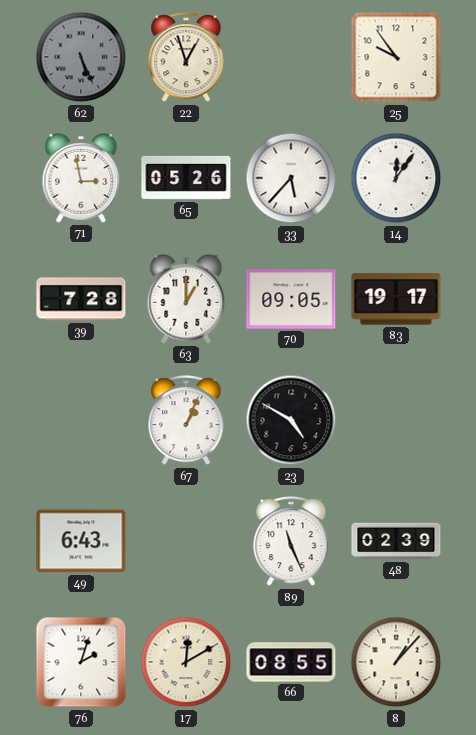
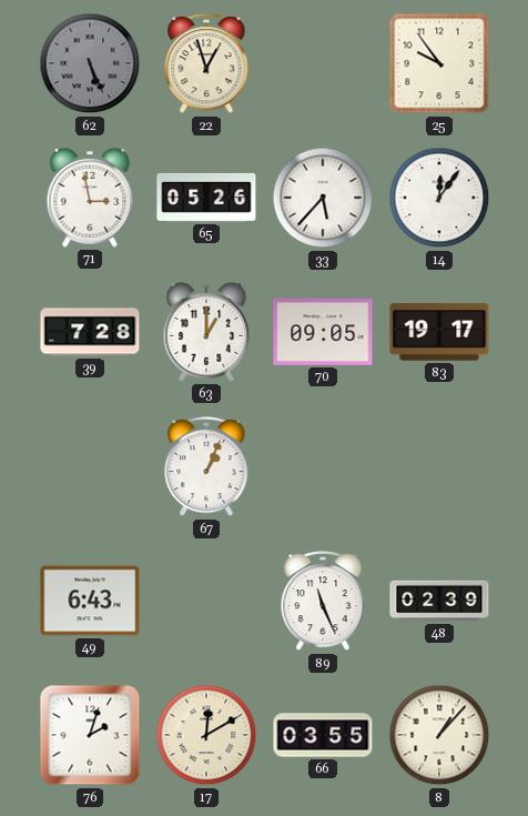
23: 4:50 -> none
66: 08:55 -> 03:55
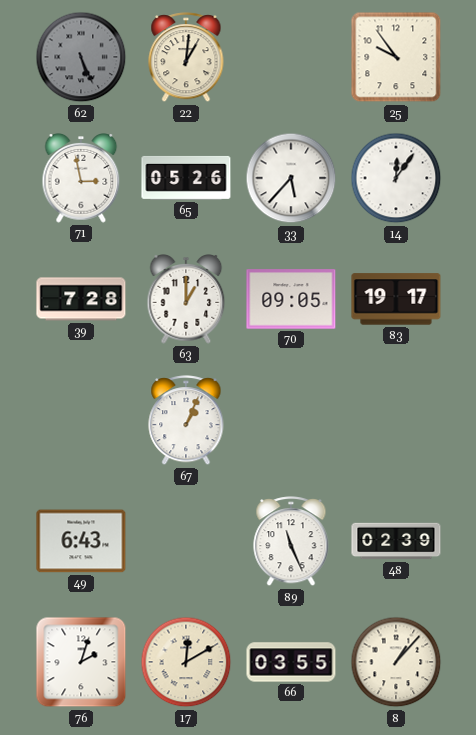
22: 12:57 -> 1:01
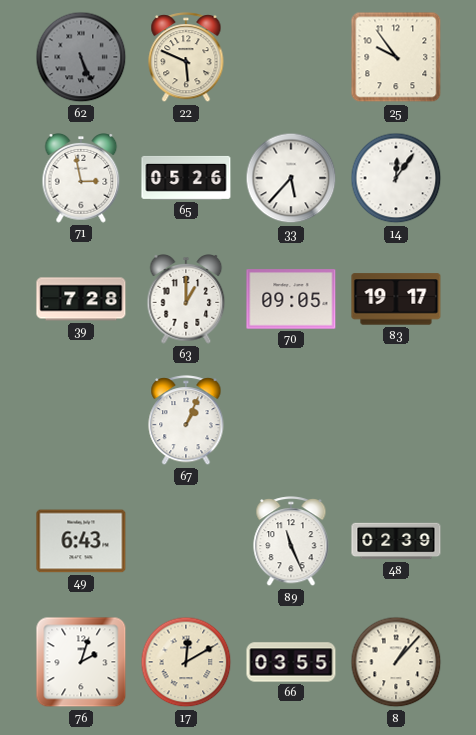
22: 1:01 -> 5:49
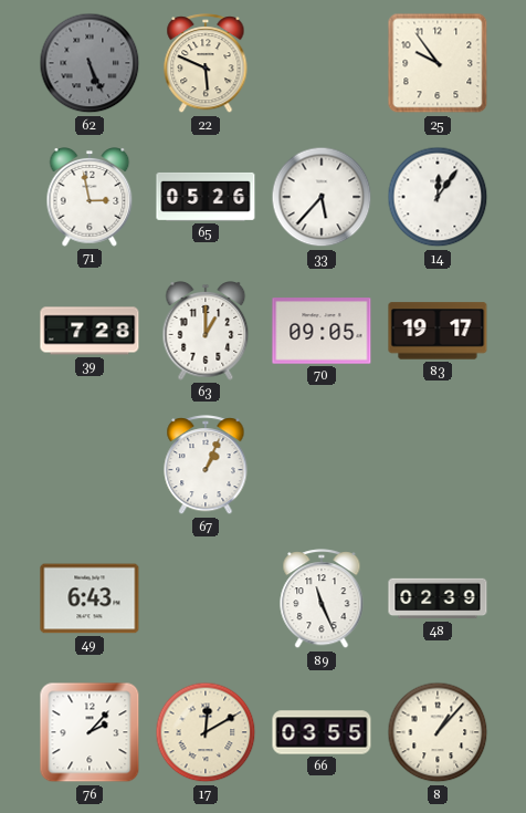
76: 2:03 -> 2:07
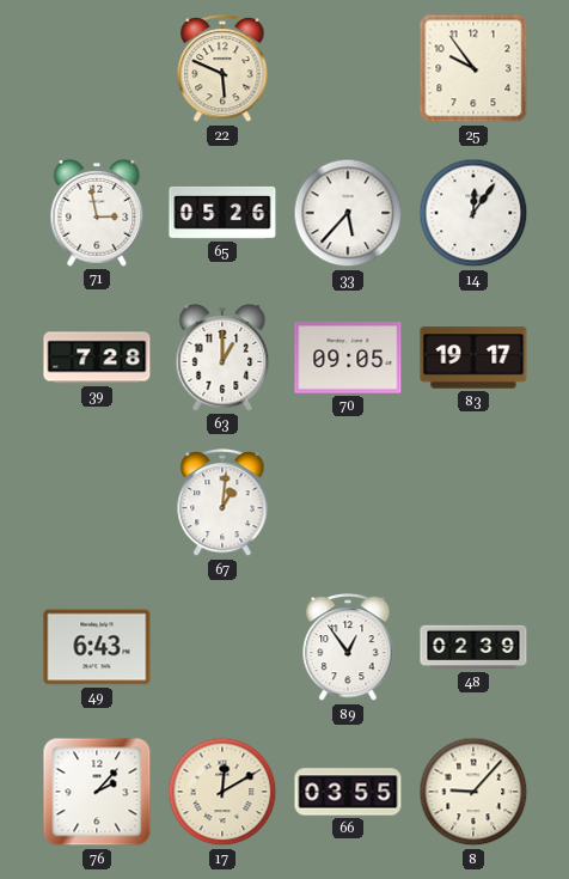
62: 5:26 -> none
67: 1:04 -> 1:01
89: 11:26 -> 12:54
8: 1:07 -> 9:07
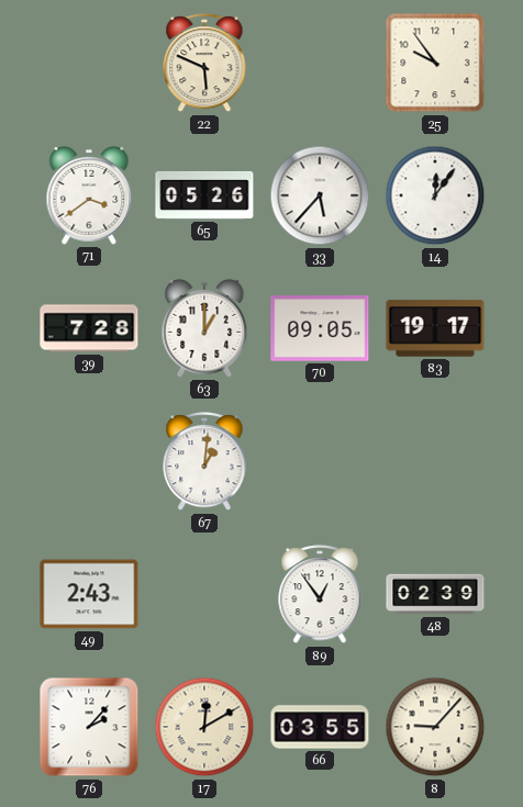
71: 2:58 -> 3:39
49: 6:43 -> 2:43
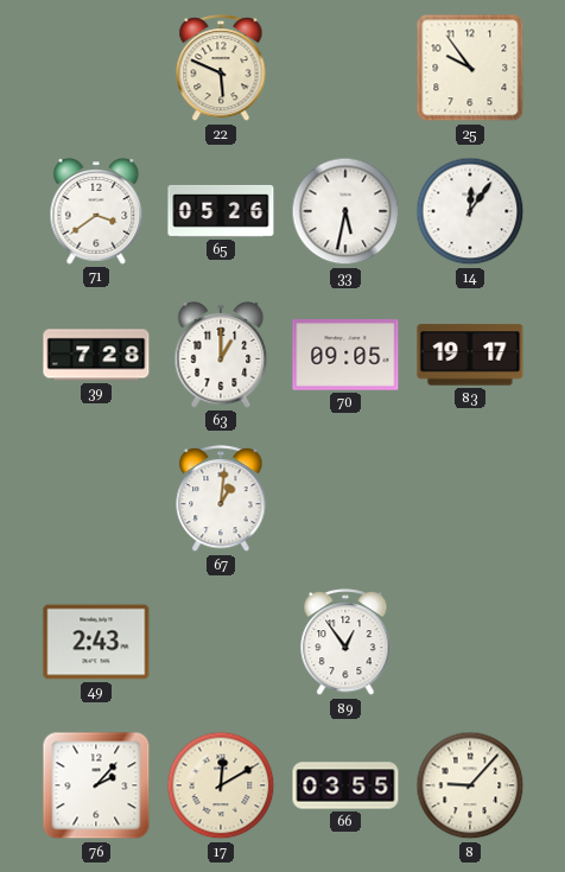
33: 5:37 -> 5:32
48: 02:39 -> none
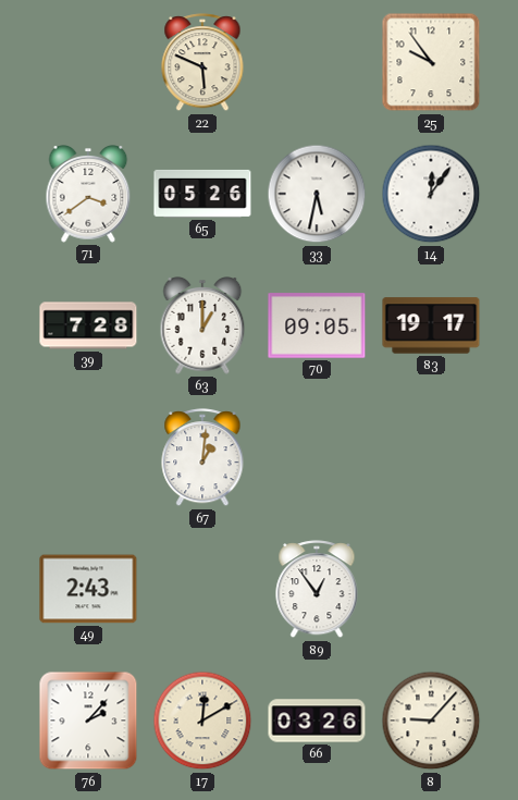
66: 03:55 -> 03:26
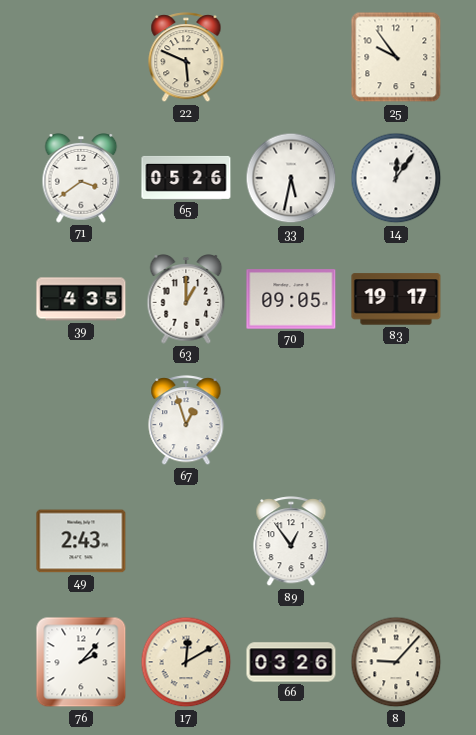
39: 7:28 -> 4:35
67: 1:01 -> 12:57
